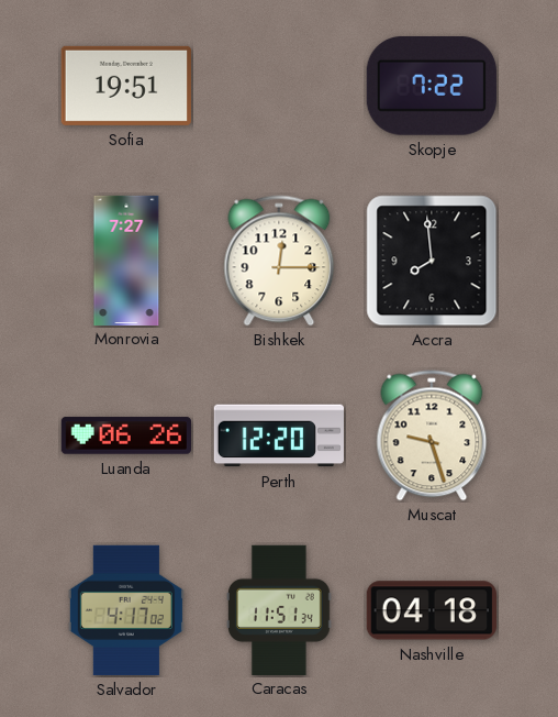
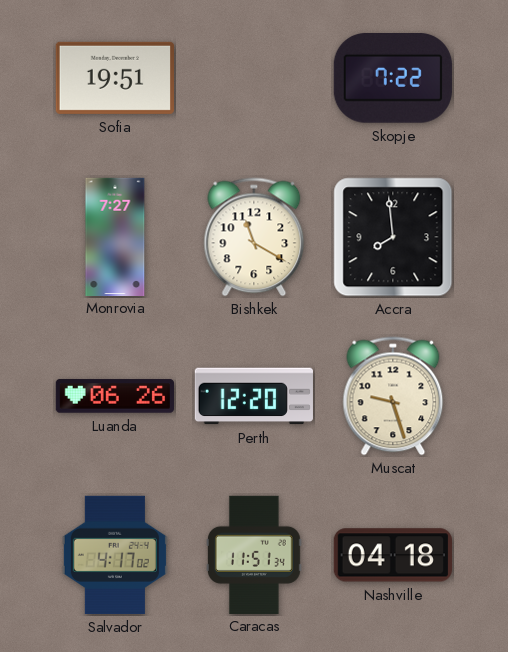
Bishkek: 12:15 -> 11:20
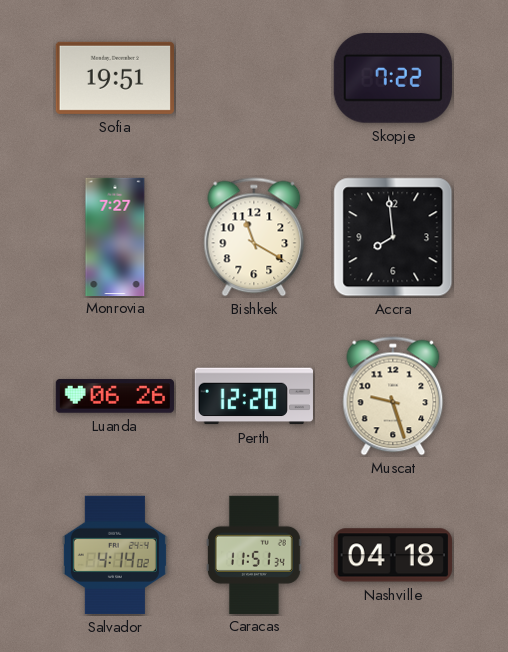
Salvador: 4:17 -> 4:14
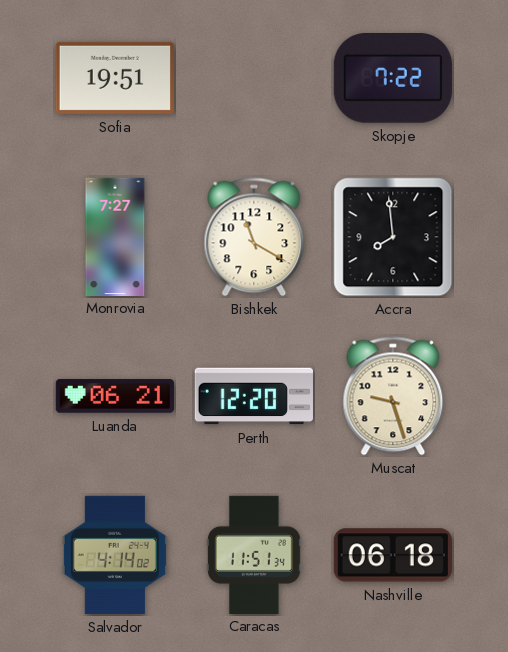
Luanda: 06:26 -> 06:21
Nashville: 04:18 -> 06:18
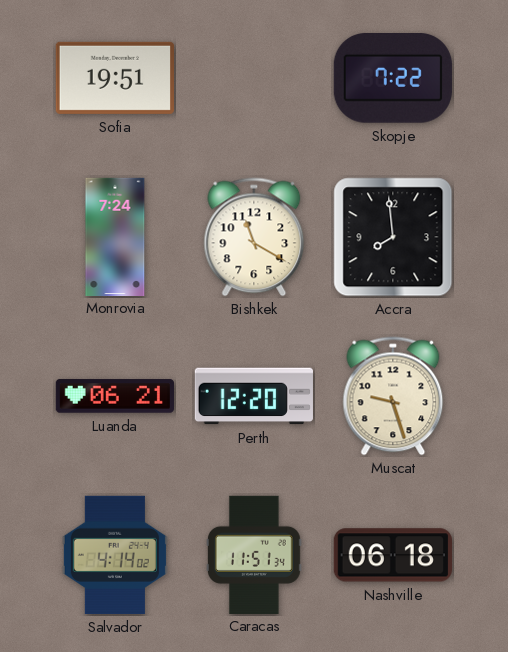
Monrovia: 7:27 -> 7:24
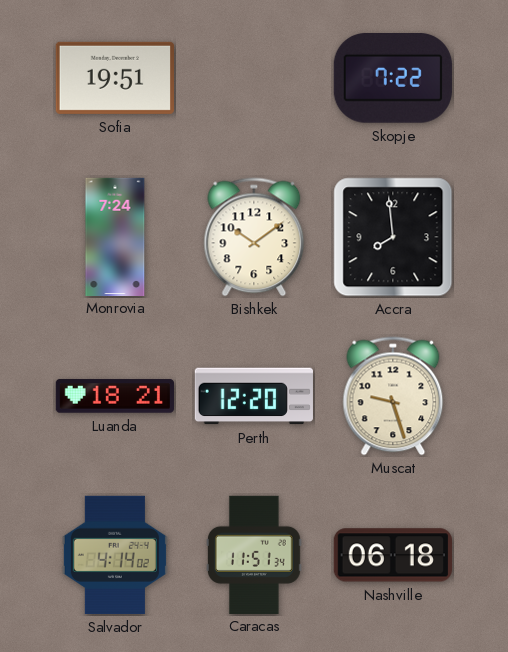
Bishkek: 11:20 -> 10:09
Luanda: 06:21 -> 18:21
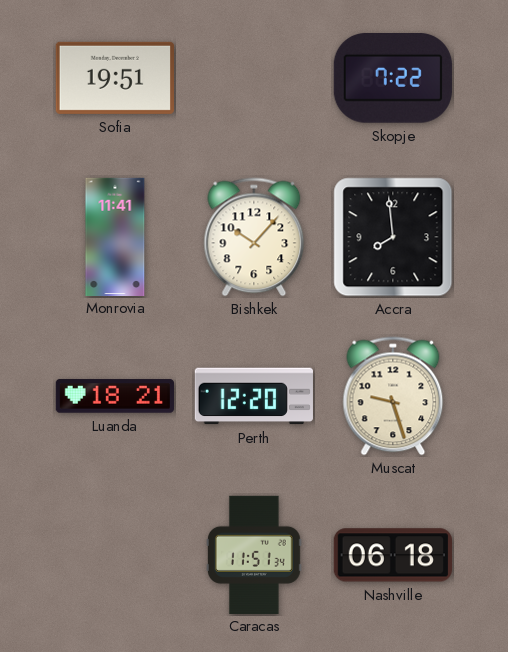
Monrovia: 7:24 -> 11:41
Bishkek: 10:09 -> 10:07
Salvador: 4:14 -> none
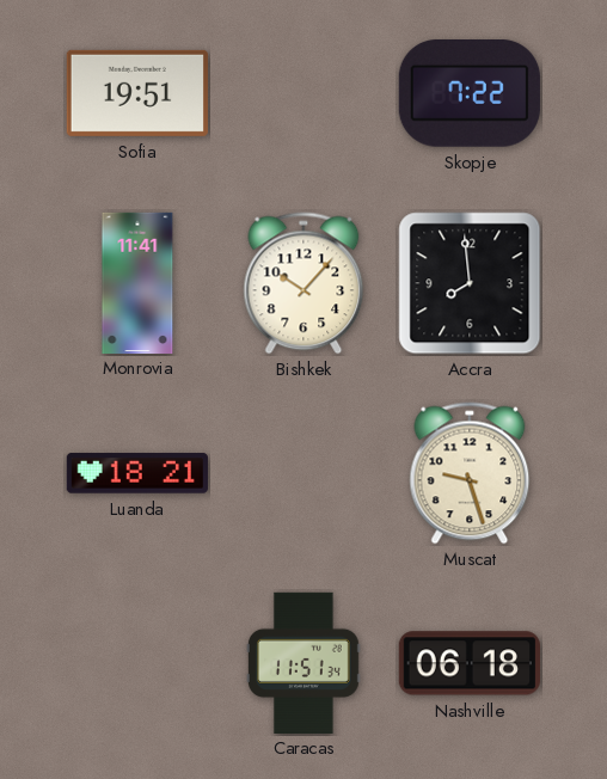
Perth: 12:20 -> none
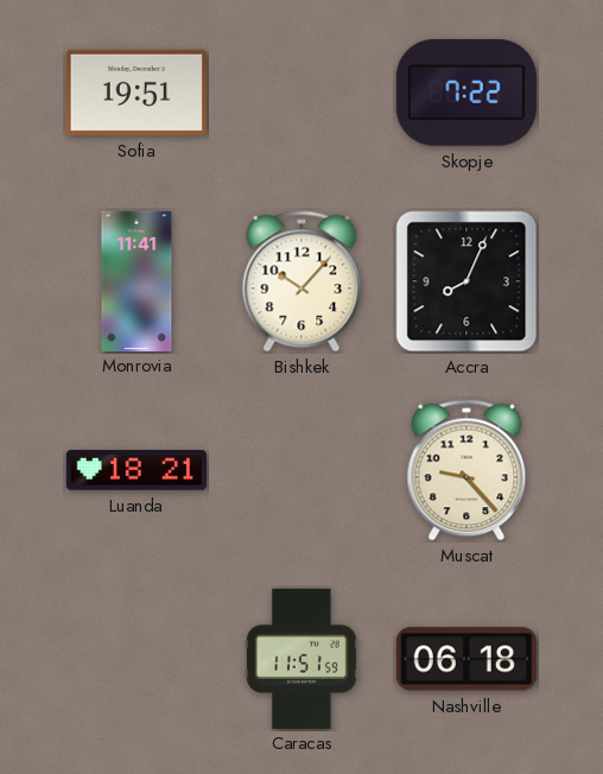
Accra: 7:59 -> 8:04
Muscat: 9:27 -> 9:23
Caracas: 11:51:34 -> 11:51:59
